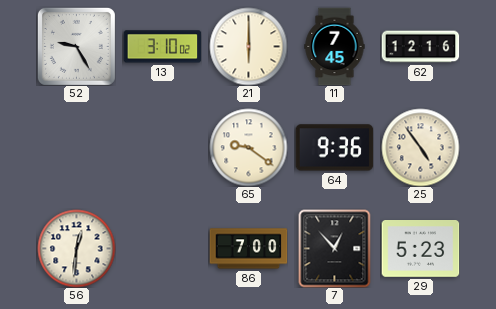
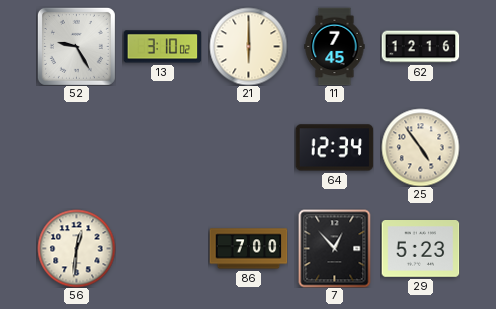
65: 9:21 -> none
64: 9:36 -> 12:34
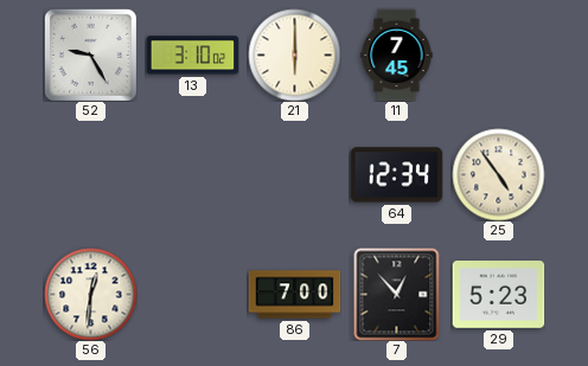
62: 12:16 -> none
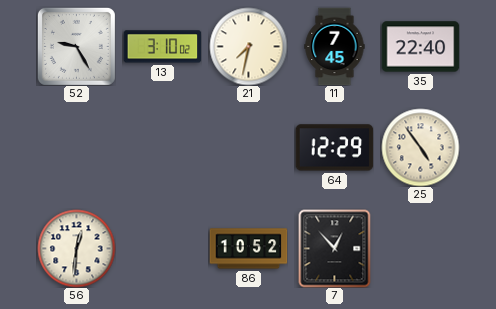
21: 6:00 -> 7:32
35: none -> 22:40
64: 12:34 -> 12:29
86: 7:00 -> 10:52
29: 5:23 -> none
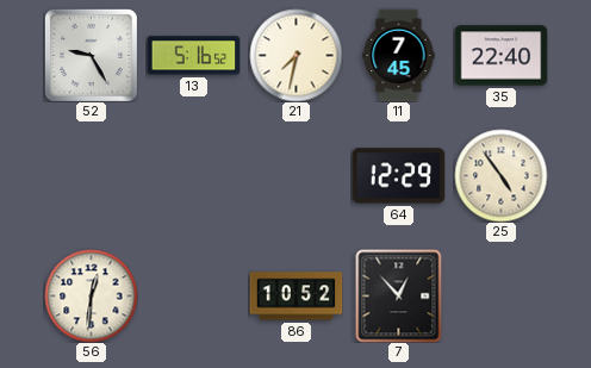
13: 3:10 -> 5:16
